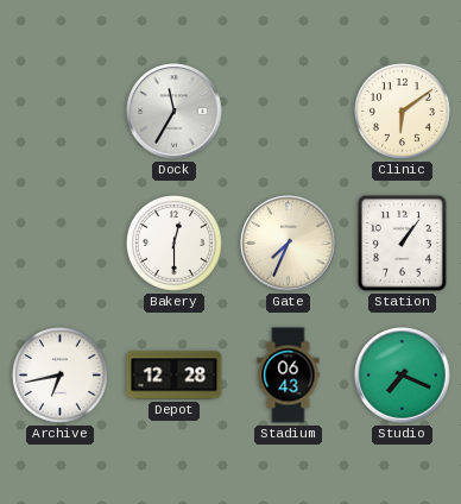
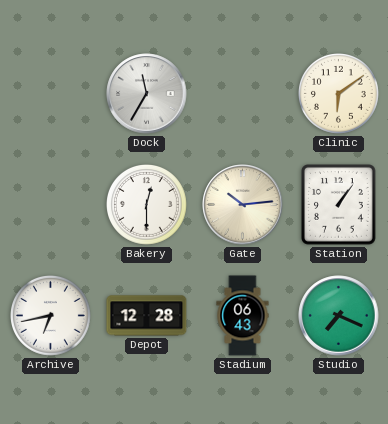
Gate: 7:34 -> 10:14
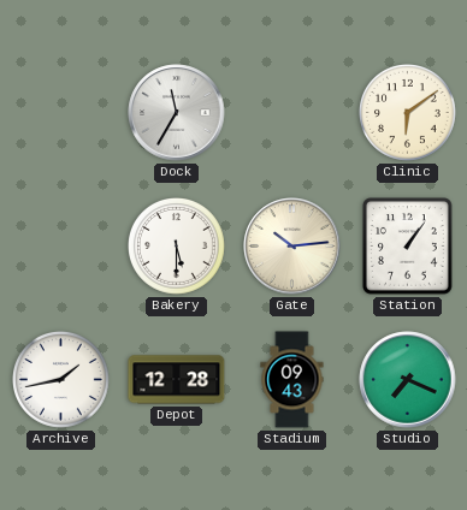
Bakery: 12:30 -> 5:30
Archive: 6:43 -> 1:43
Stadium: 06:43 -> 09:43
